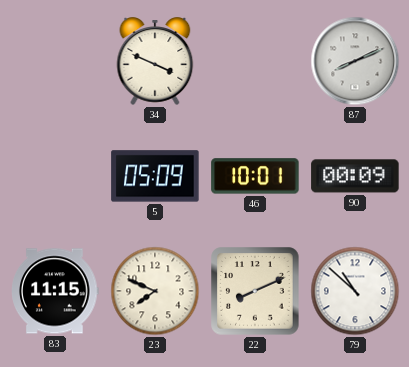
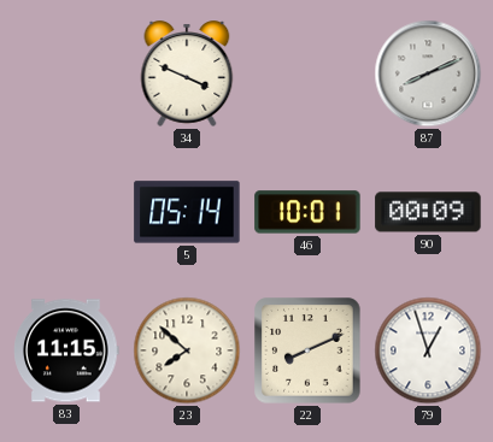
5: 05:09 -> 05:14
23: 7:49 -> 7:52
79: 10:52 -> 12:57
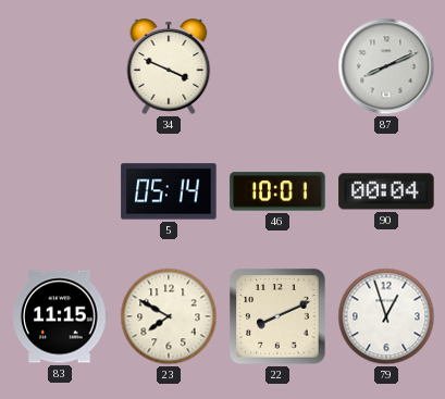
90: 00:09 -> 00:04
23: 7:52 -> 7:50
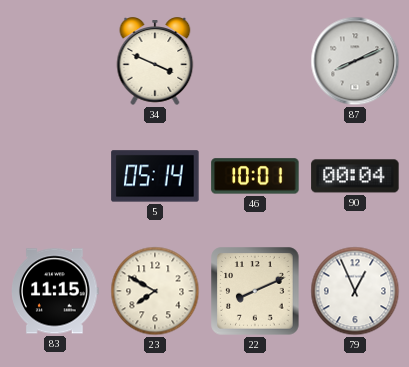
79: 12:57 -> 12:56
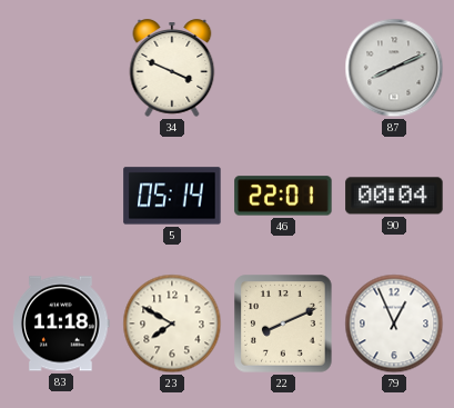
46: 10:01 -> 22:01
83: 11:15 -> 11:18
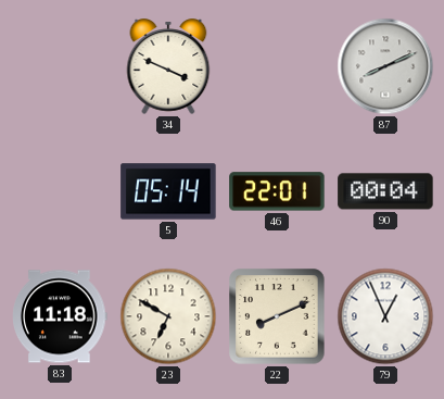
23: 7:50 -> 6:50
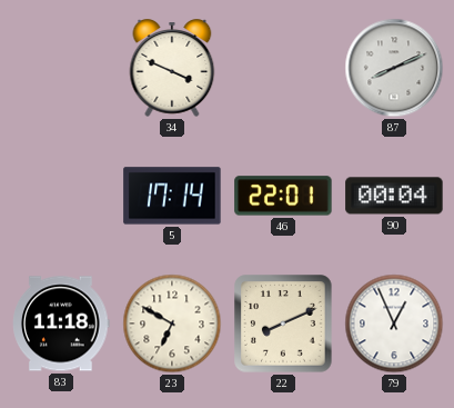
5: 05:14 -> 17:14
